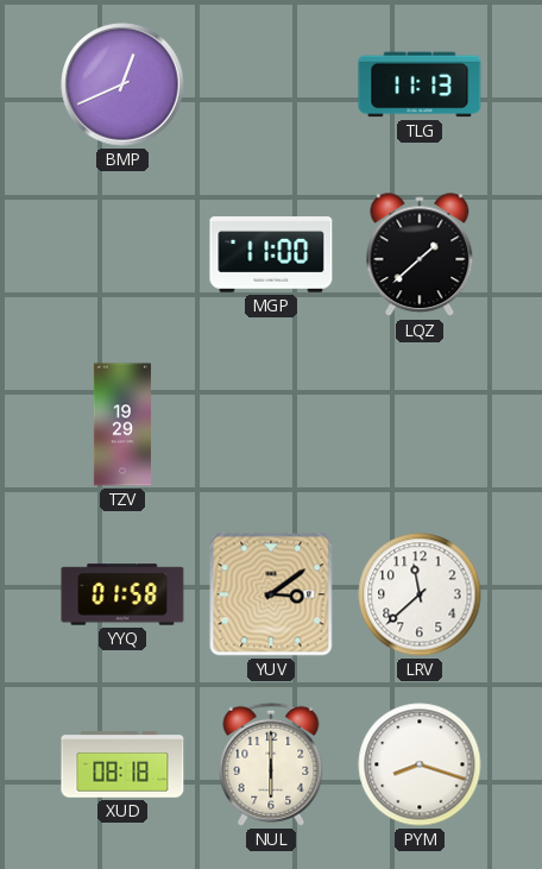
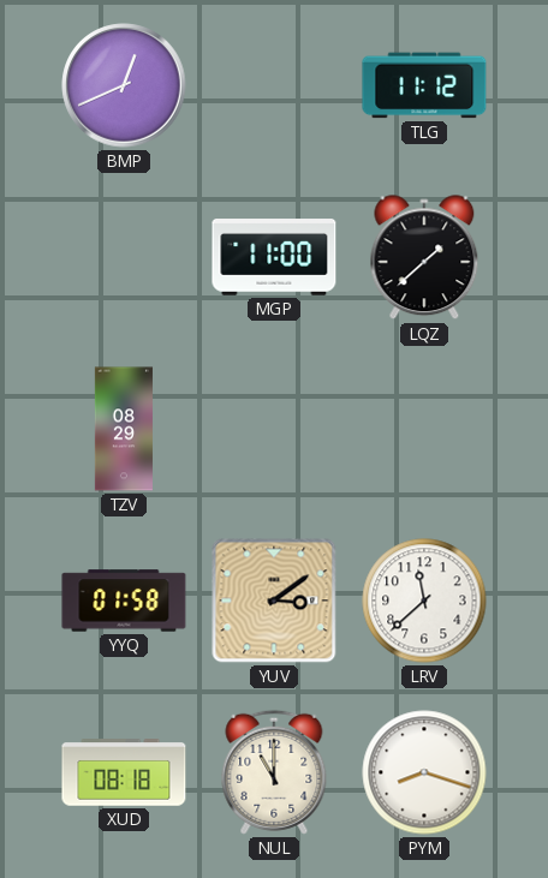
TLG: 11:13 -> 11:12
TZV: 19:29 -> 08:29
NUL: 6:00 -> 11:00
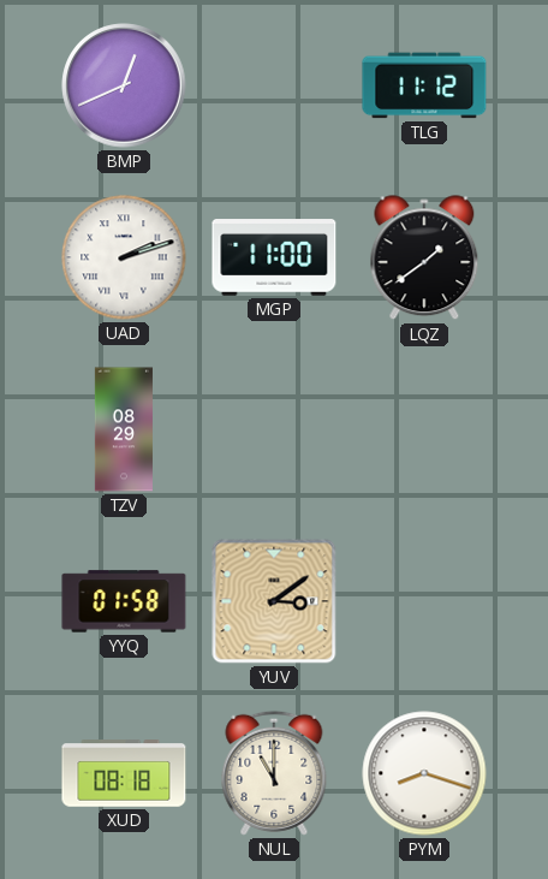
UAD: none -> 2:12
LQZ: 1:38 -> 1:39
LRV: 11:38 -> none
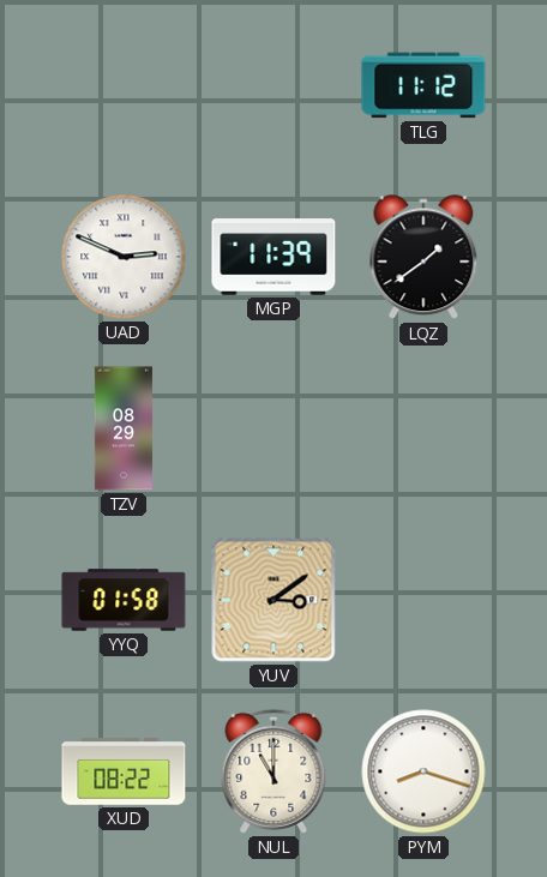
BMP: 12:41 -> none
UAD: 2:12 -> 2:49
MGP: 11:00 -> 11:39
XUD: 08:18 -> 08:22
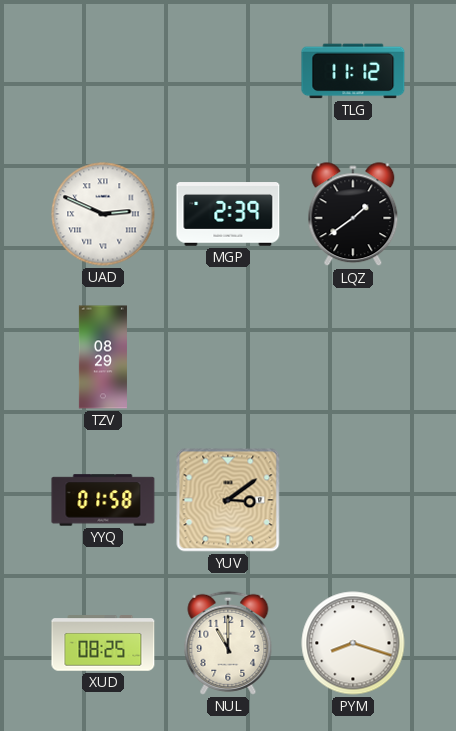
MGP: 11:39 -> 2:39
XUD: 08:22 -> 08:25
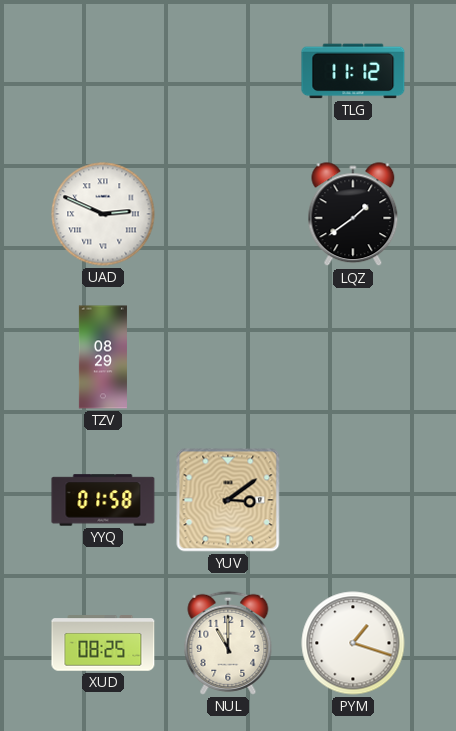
MGP: 2:39 -> none
PYM: 8:18 -> 1:18
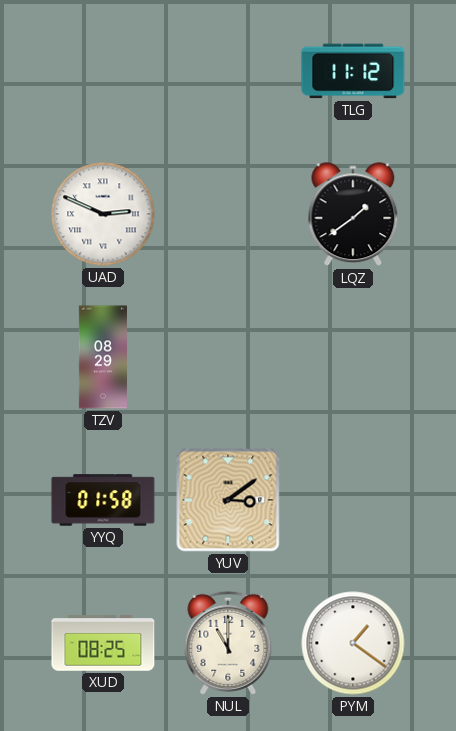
PYM: 1:18 -> 1:21
